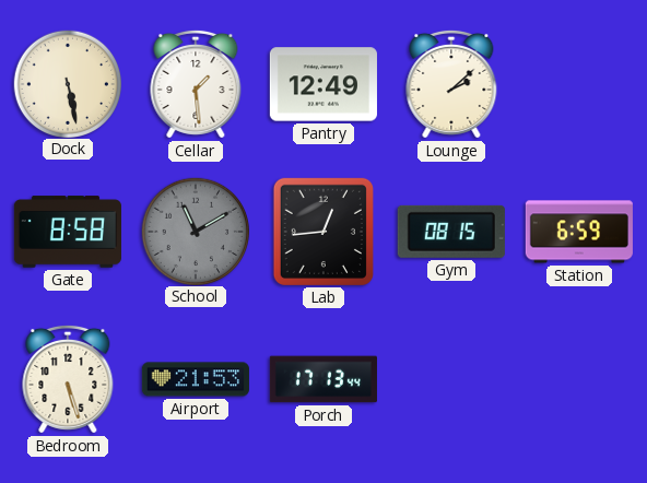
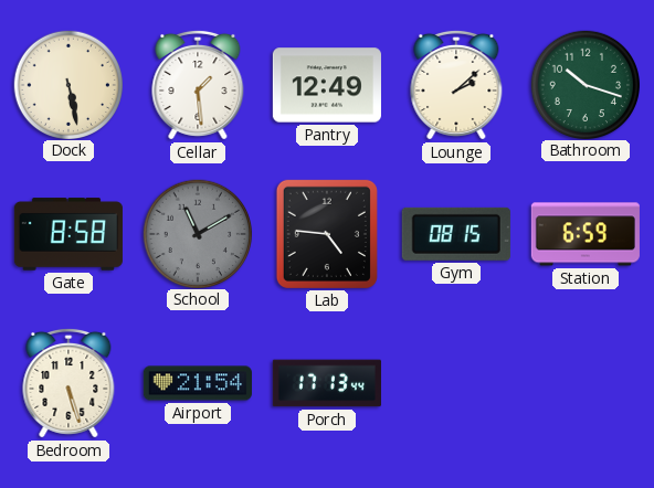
Bathroom: none -> 10:18
Lab: 12:44 -> 4:46
Airport: 21:53 -> 21:54
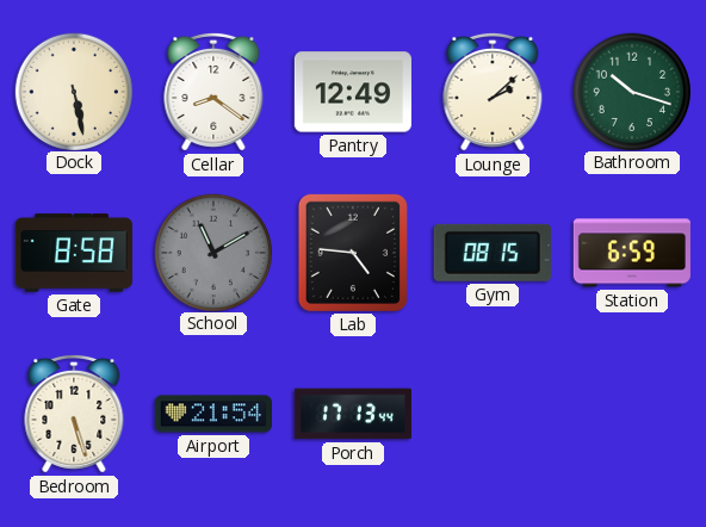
Cellar: 1:29 -> 8:21
